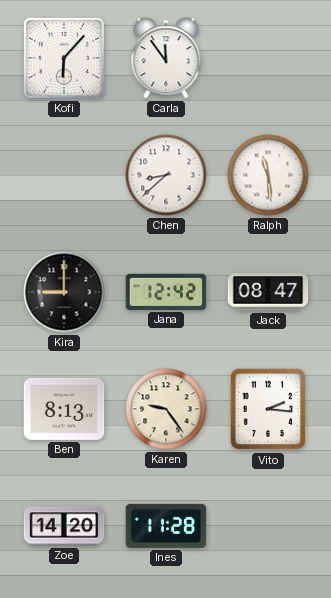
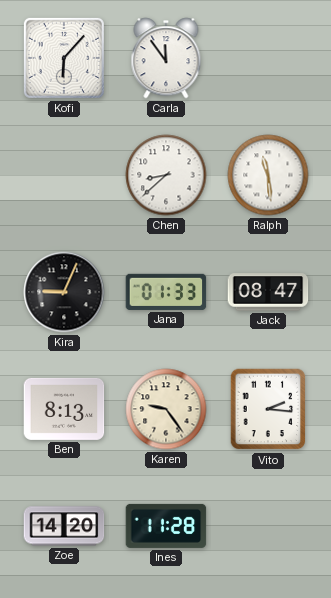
Kira: 9:00 -> 9:04
Jana: 12:42 -> 01:33
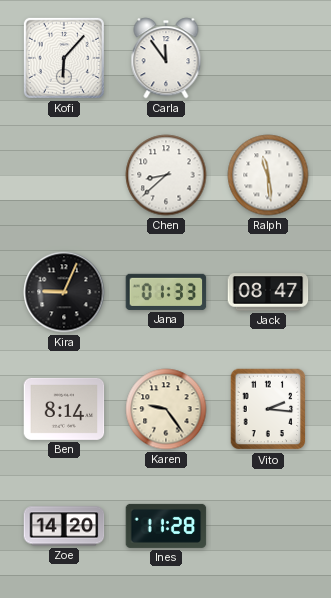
Ben: 8:13 -> 8:14
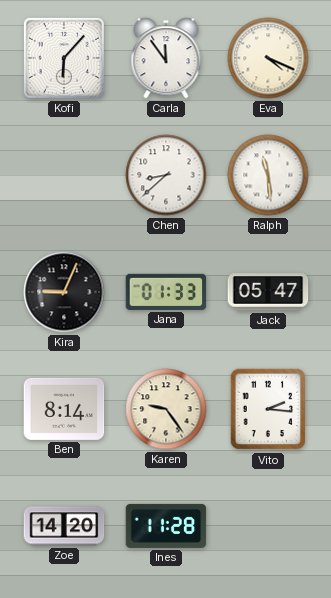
Eva: none -> 4:19
Jack: 08:47 -> 05:47
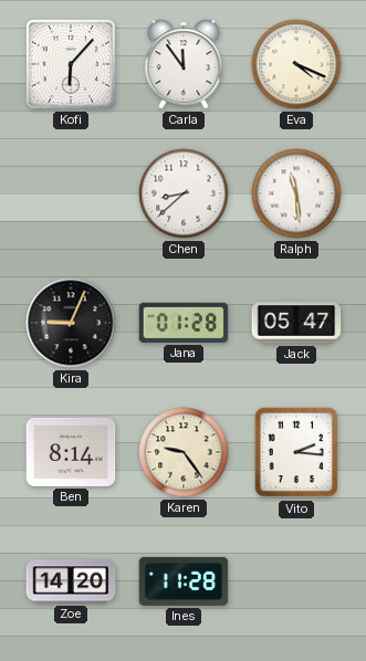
Jana: 01:33 -> 01:28
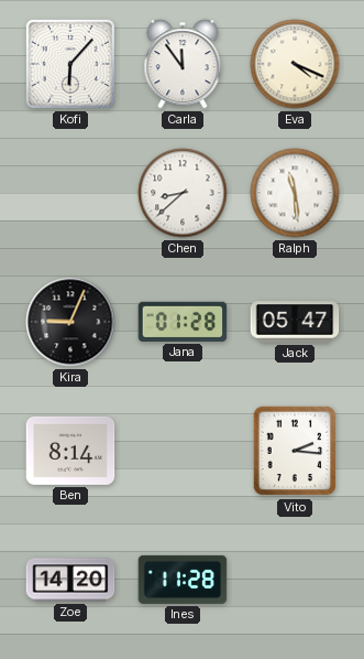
Karen: 9:24 -> none
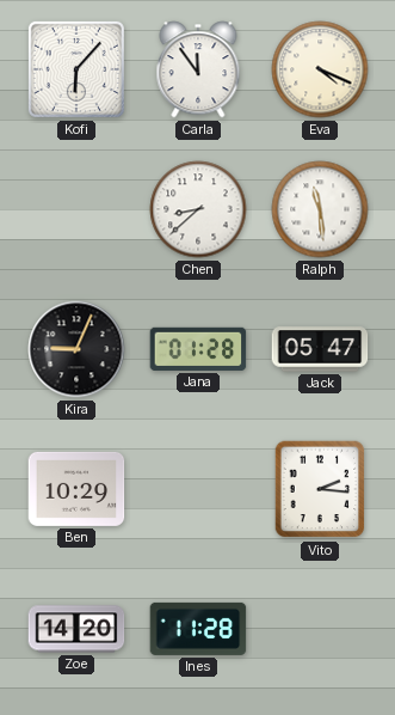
Ben: 8:14 -> 10:29
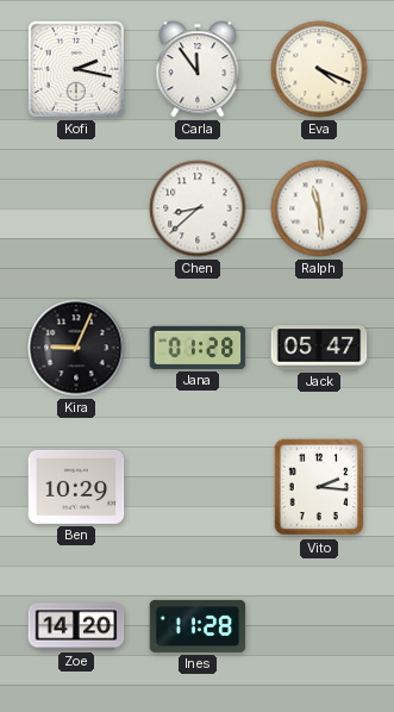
Kofi: 6:07 -> 2:17
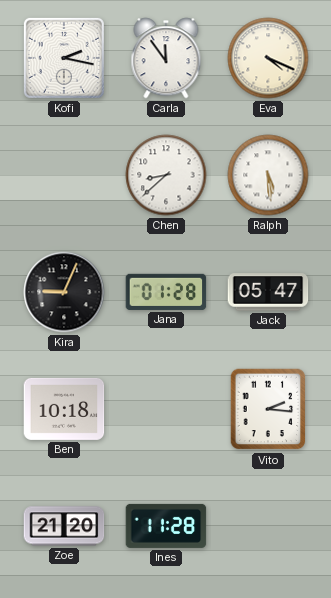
Ralph: 11:29 -> 5:29
Ben: 10:29 -> 10:18
Zoe: 14:20 -> 21:20
